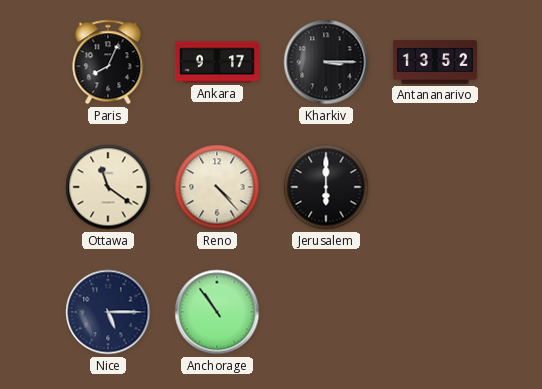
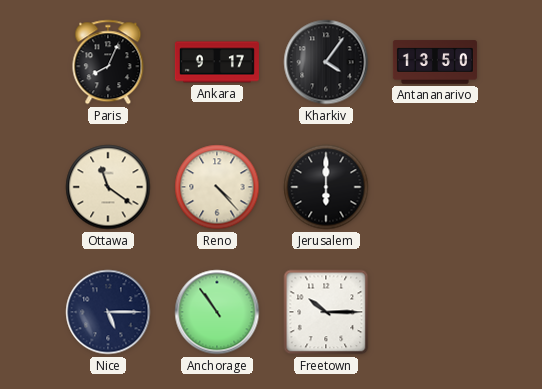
Kharkiv: 3:15 -> 4:06
Antananarivo: 13:52 -> 13:50
Freetown: none -> 10:15
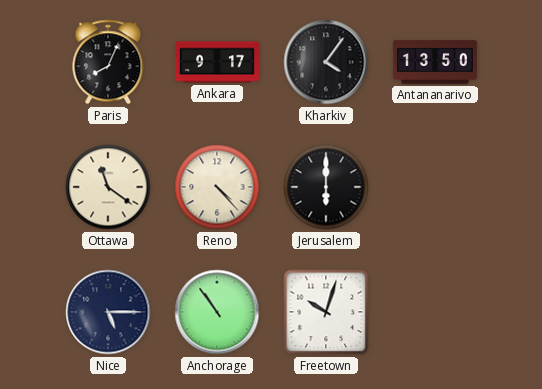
Freetown: 10:15 -> 10:03
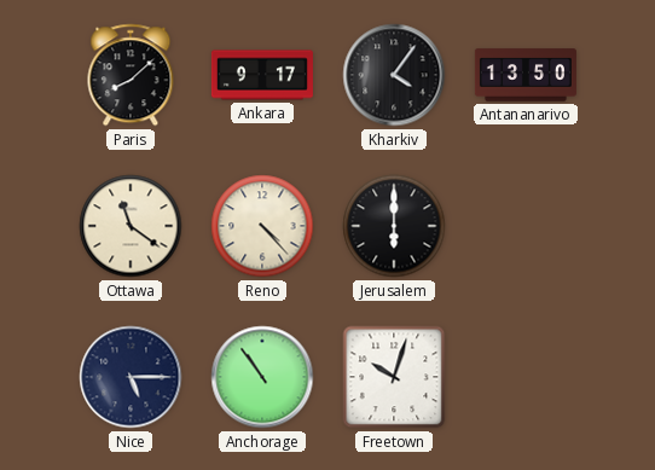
Paris: 8:04 -> 8:08
